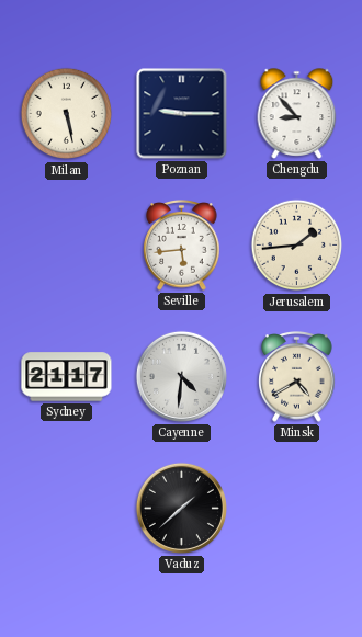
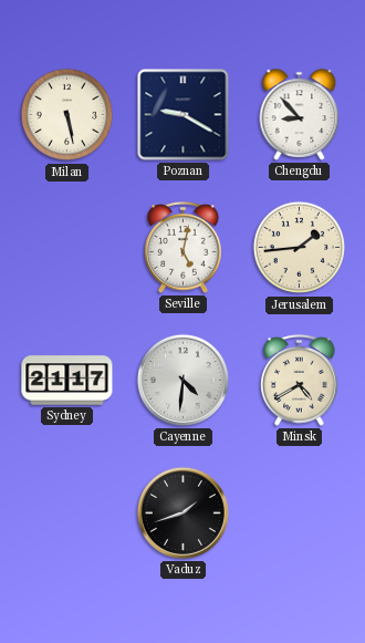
Poznan: 9:15 -> 9:20
Seville: 5:44 -> 5:02
Vaduz: 1:38 -> 1:42
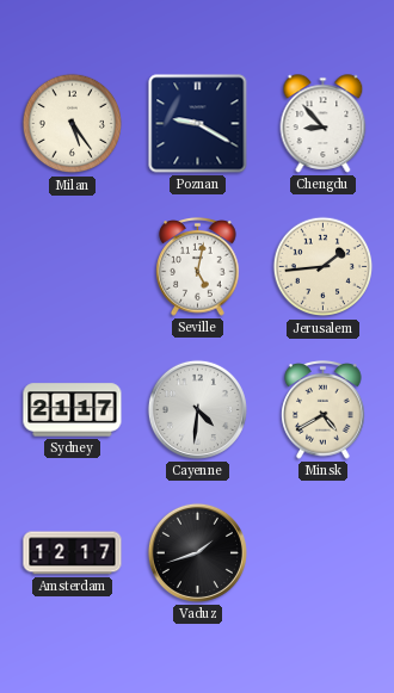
Milan: 5:28 -> 5:24
Amsterdam: none -> 12:17
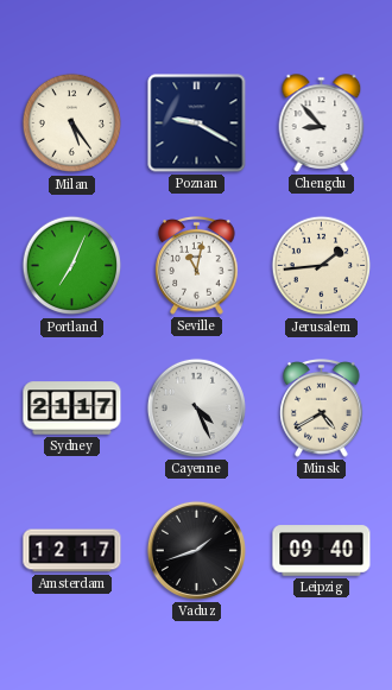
Portland: none -> 7:04
Seville: 5:02 -> 11:02
Cayenne: 4:31 -> 4:26
Leipzig: none -> 09:40
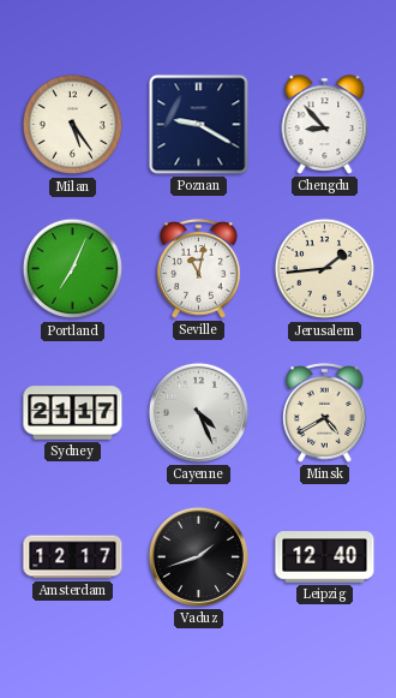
Leipzig: 09:40 -> 12:40
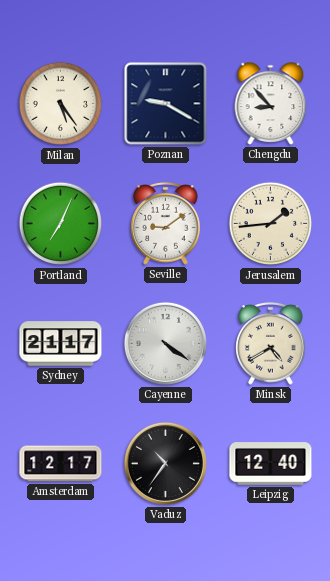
Seville: 11:02 -> 9:09
Cayenne: 4:26 -> 4:21
Vaduz: 1:42 -> 10:36
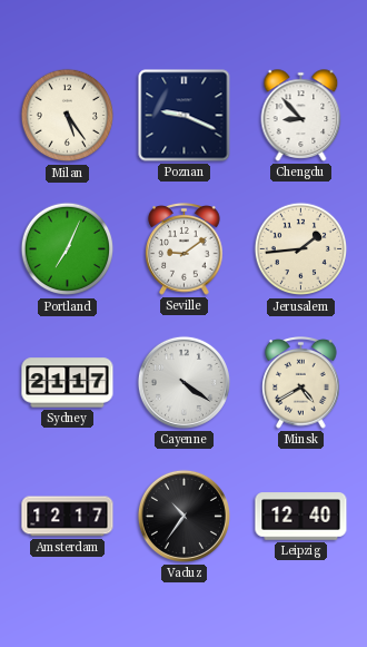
Poznan: 9:20 -> 9:19
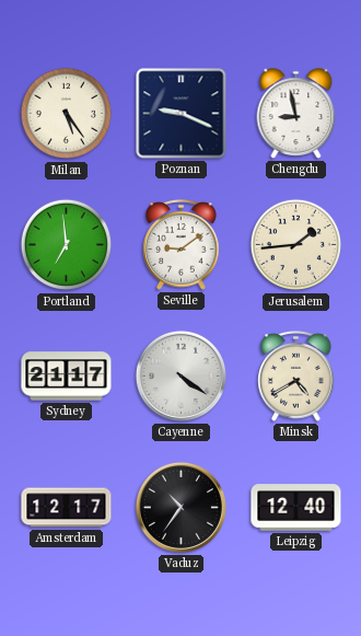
Chengdu: 8:53 -> 8:58
Portland: 7:04 -> 6:59
